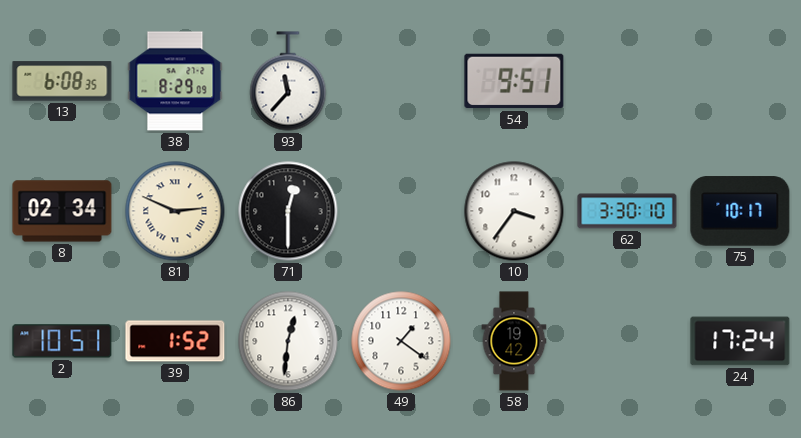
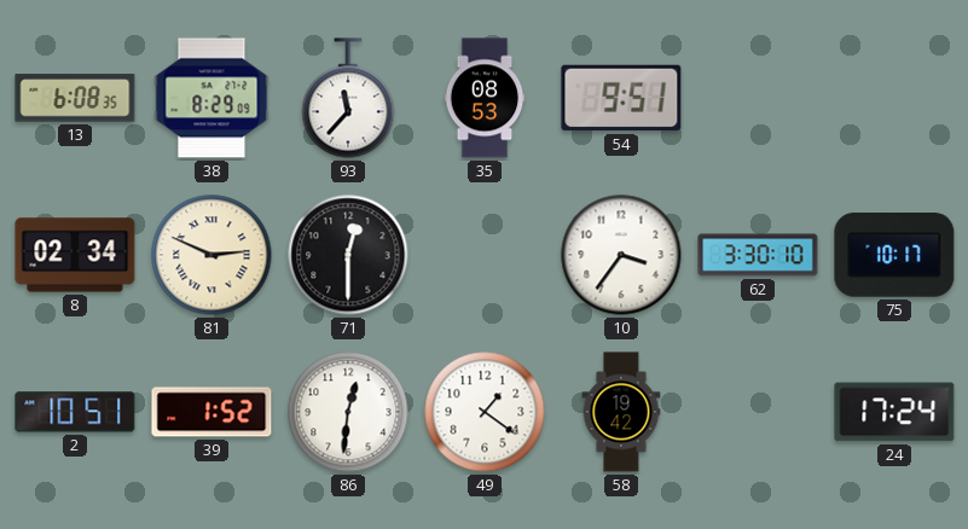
35: none -> 08:53
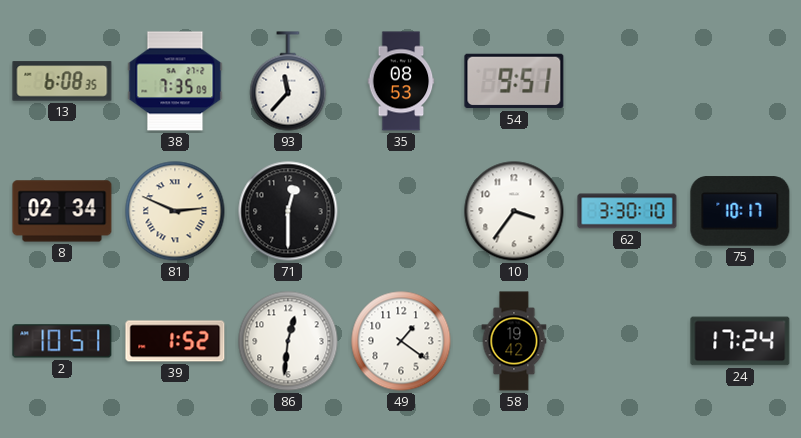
38: 8:29 -> 7:35
